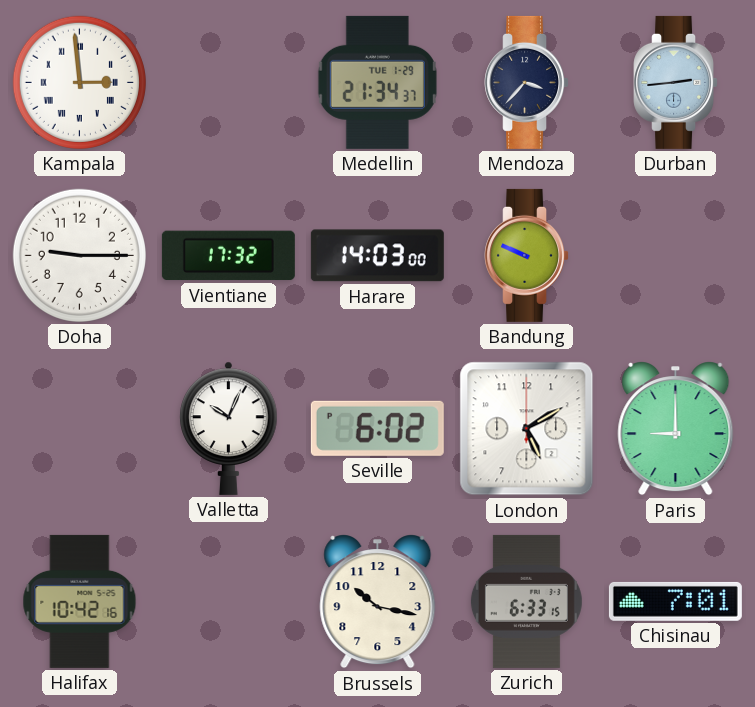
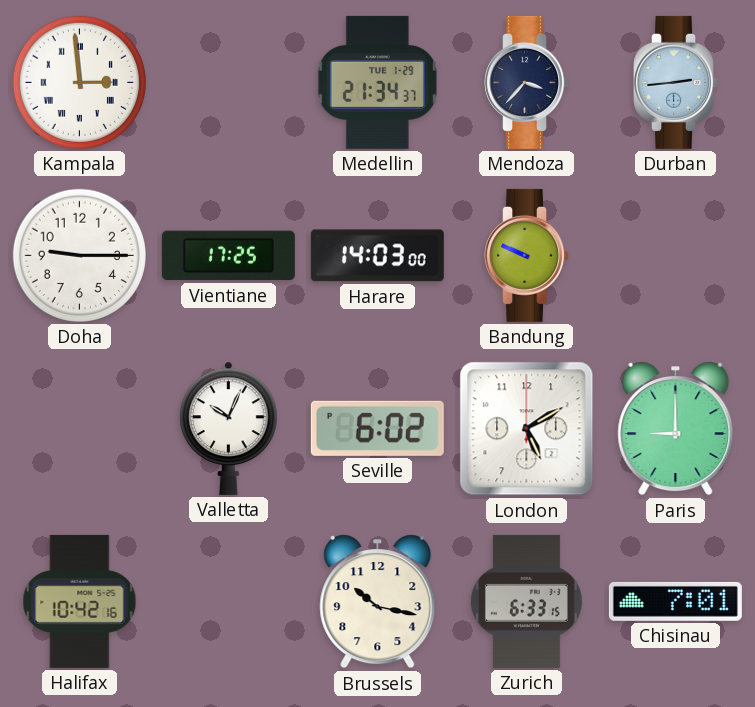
Vientiane: 17:32 -> 17:25
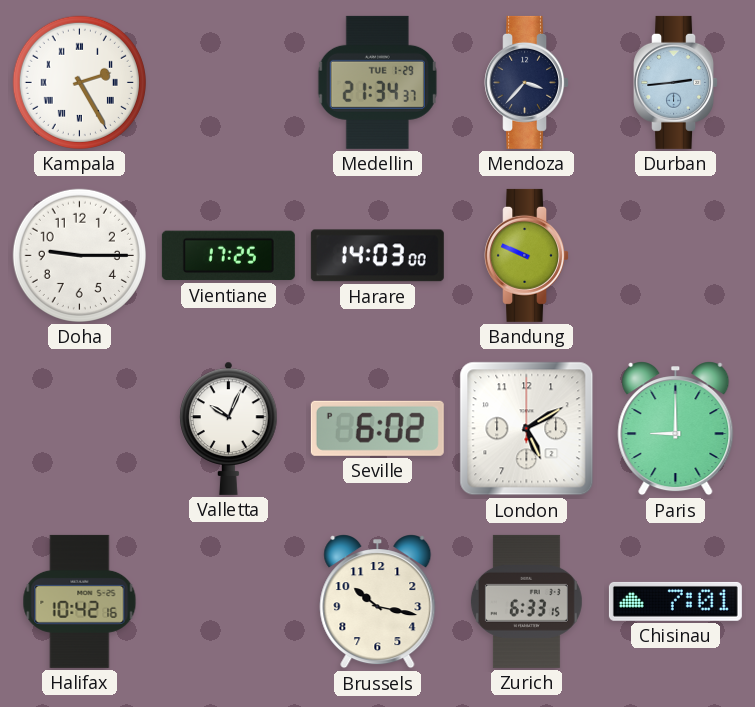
Kampala: 2:59 -> 2:25
